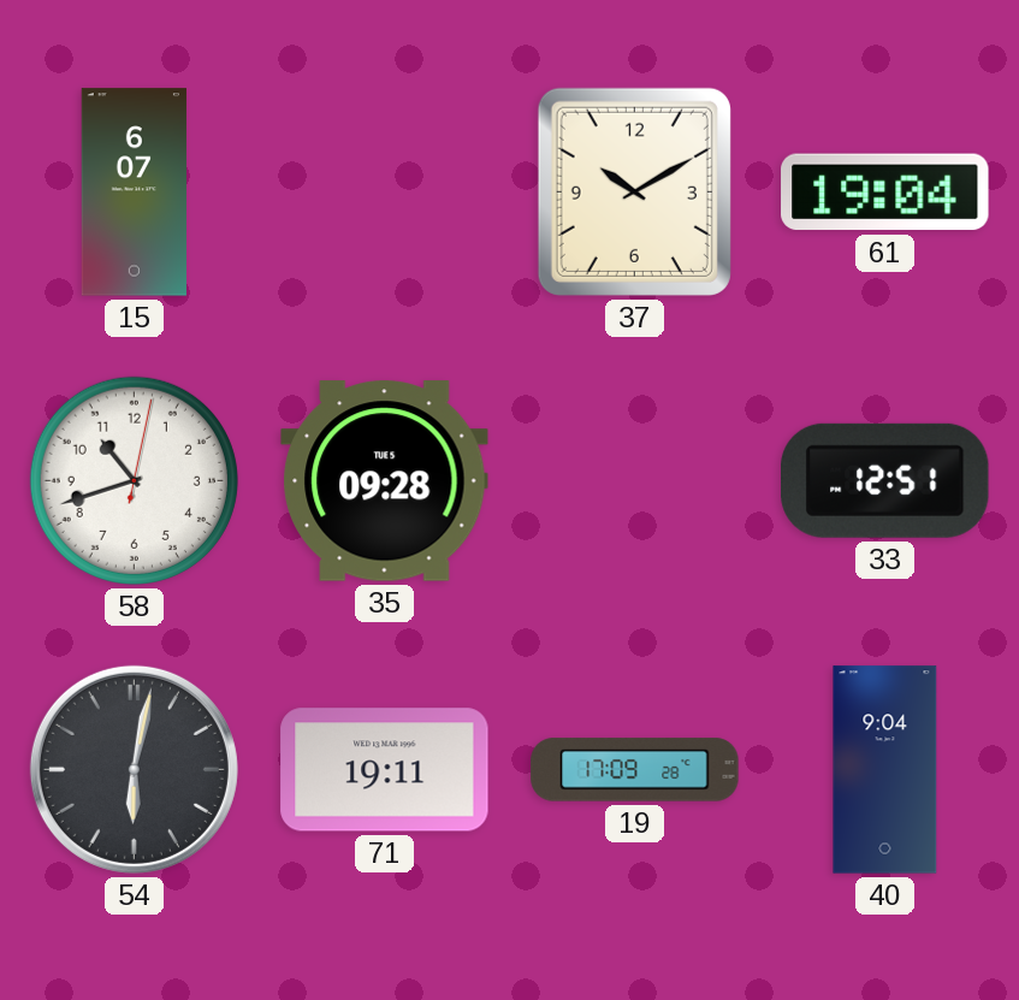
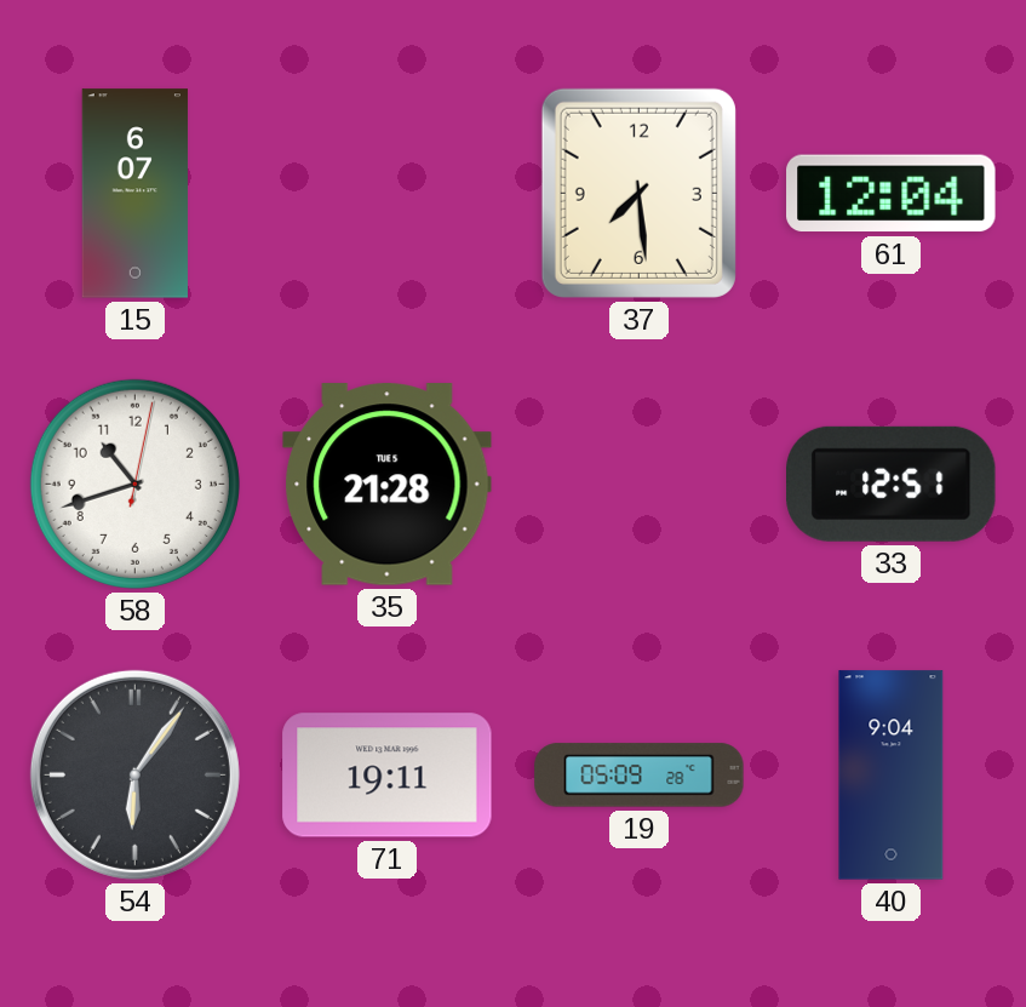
37: 10:10 -> 7:29
61: 19:04 -> 12:04
35: 09:28 -> 21:28
54: 6:02 -> 6:06
19: 17:09 -> 05:09
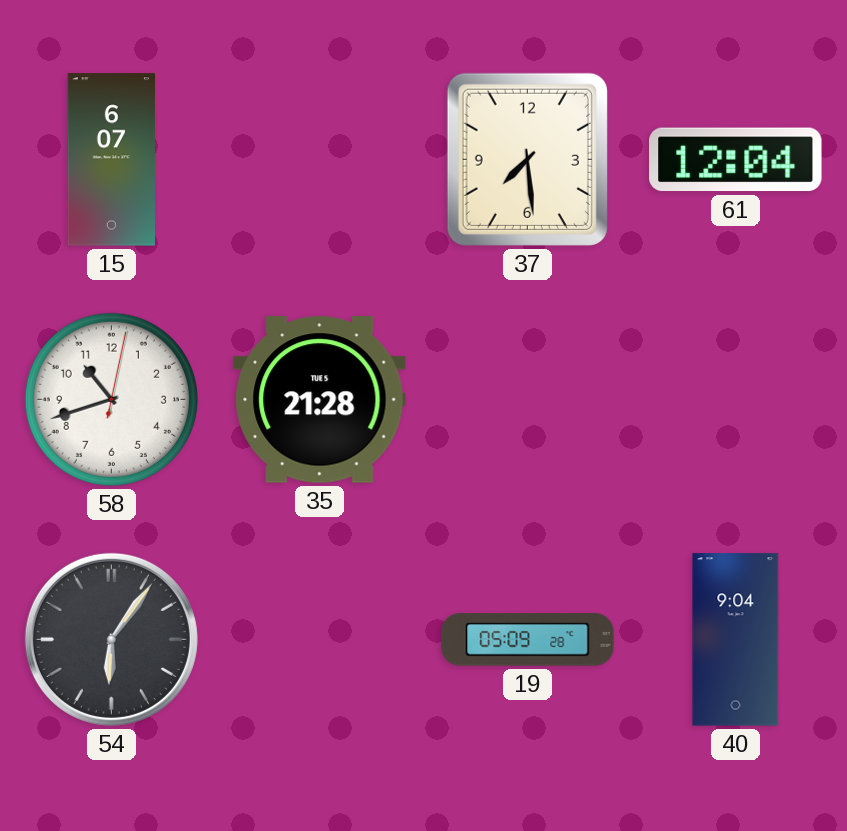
33: 12:51 -> none
71: 19:11 -> none
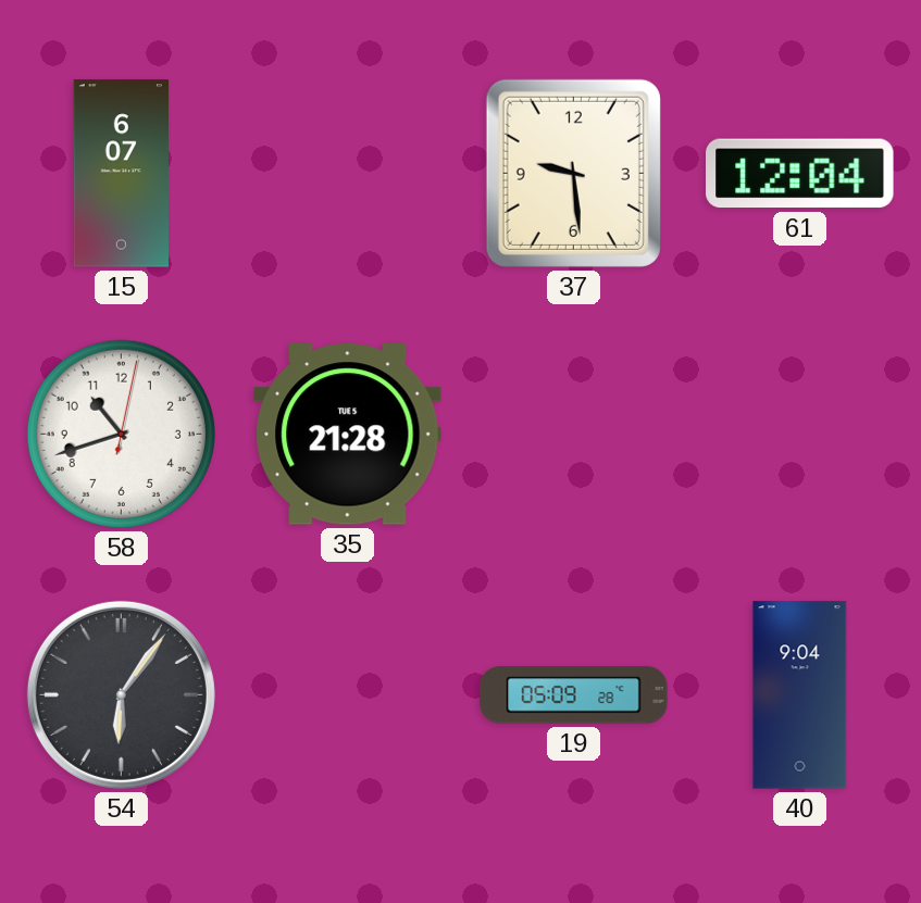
37: 7:29 -> 9:29
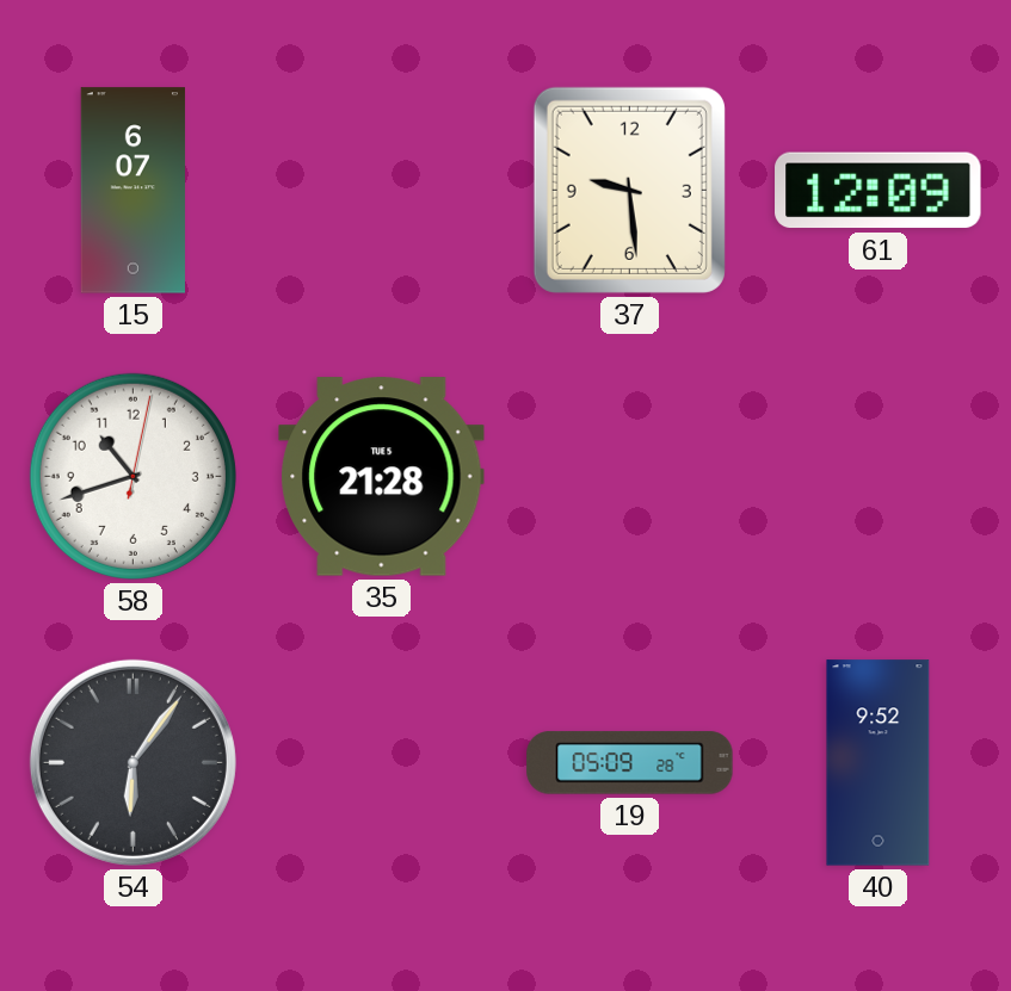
61: 12:04 -> 12:09
40: 9:04 -> 9:52
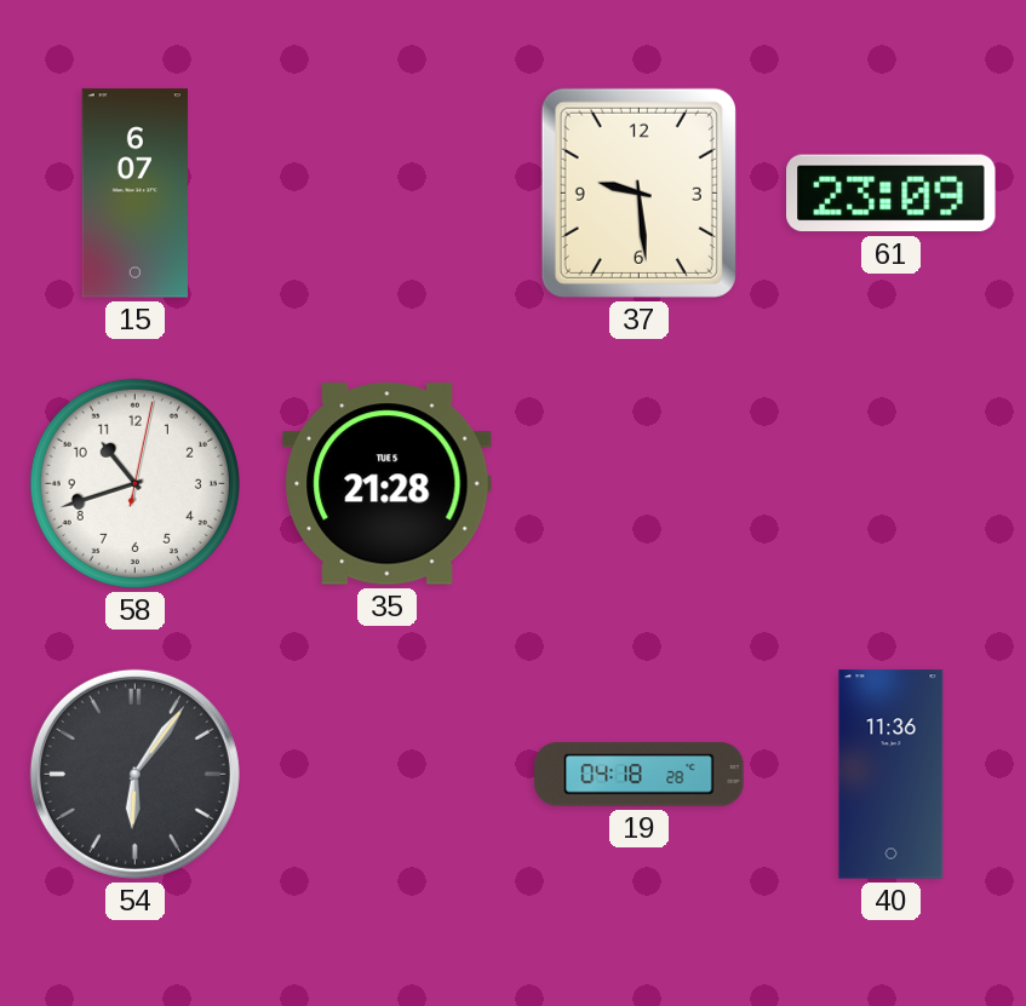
61: 12:09 -> 23:09
19: 05:09 -> 04:18
40: 9:52 -> 11:36
